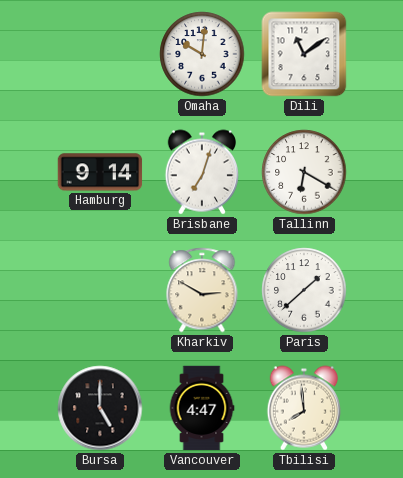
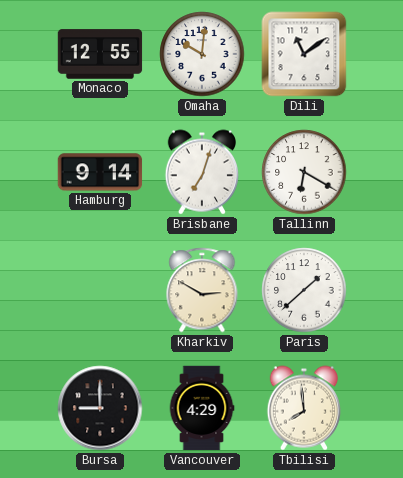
Monaco: none -> 12:55
Bursa: 5:00 -> 9:00
Vancouver: 4:47 -> 4:29
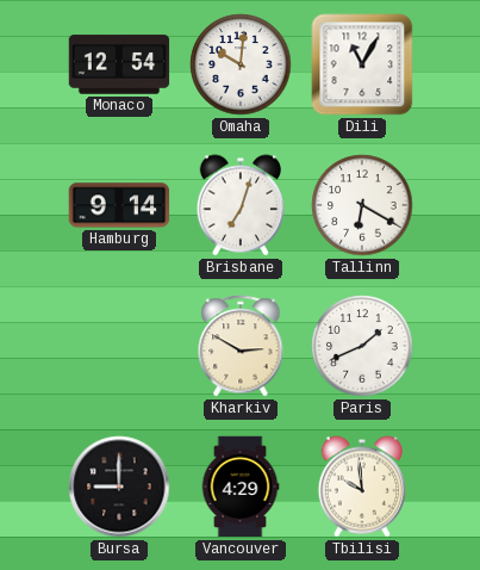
Monaco: 12:55 -> 12:54
Dili: 11:09 -> 11:05
Paris: 1:38 -> 1:41
Tbilisi: 7:59 -> 9:59
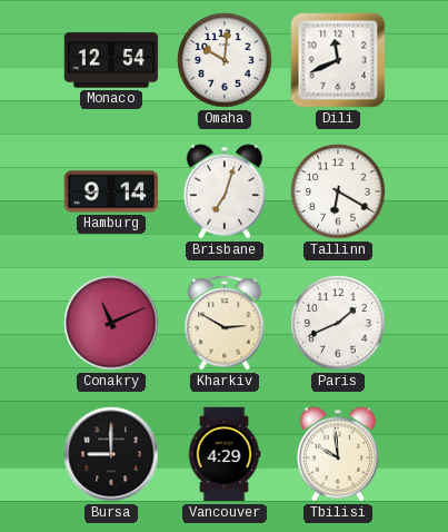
Dili: 11:05 -> 11:41
Conakry: none -> 11:11
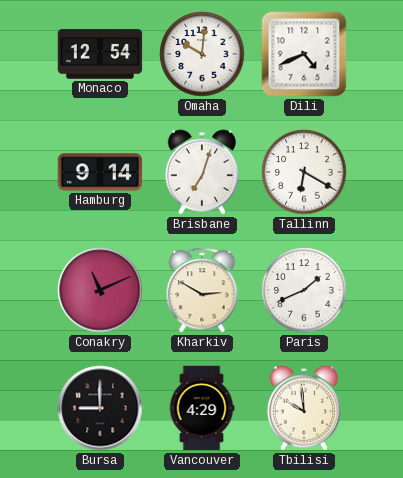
Dili: 11:41 -> 4:41
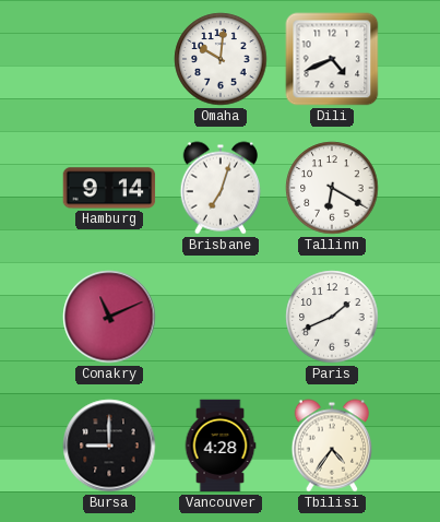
Monaco: 12:54 -> none
Kharkiv: 2:50 -> none
Vancouver: 4:29 -> 4:28
Tbilisi: 9:59 -> 4:36
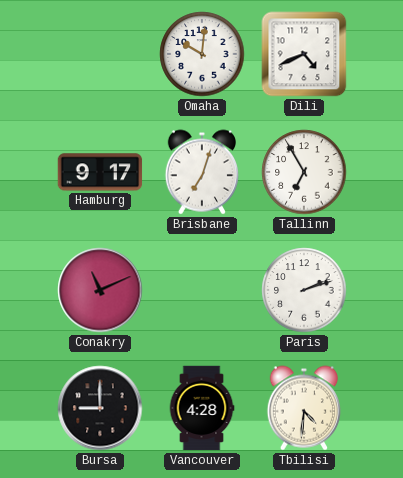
Hamburg: 9:14 -> 9:17
Tallinn: 6:20 -> 6:55
Paris: 1:41 -> 2:12
Tbilisi: 4:36 -> 4:31
